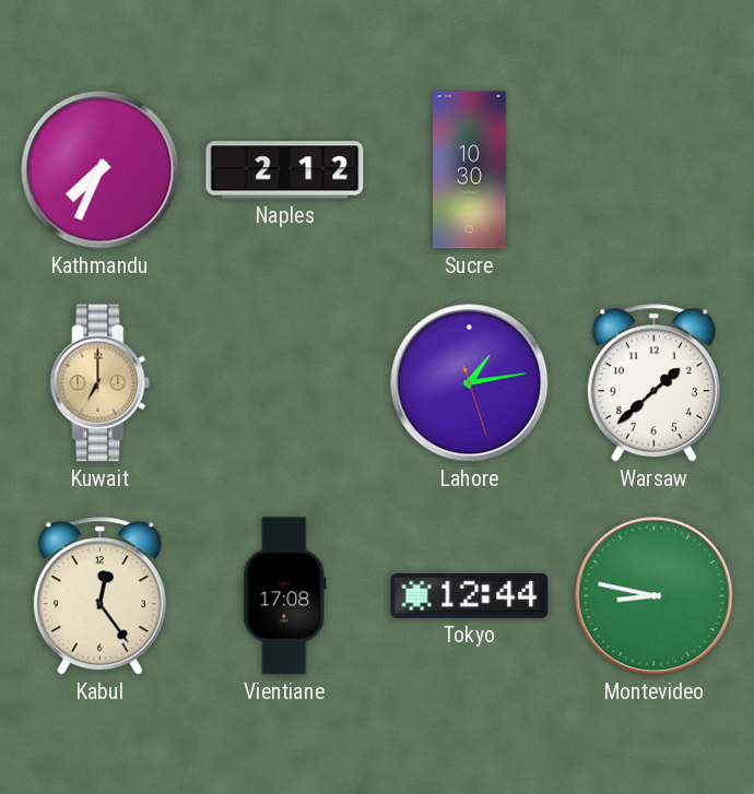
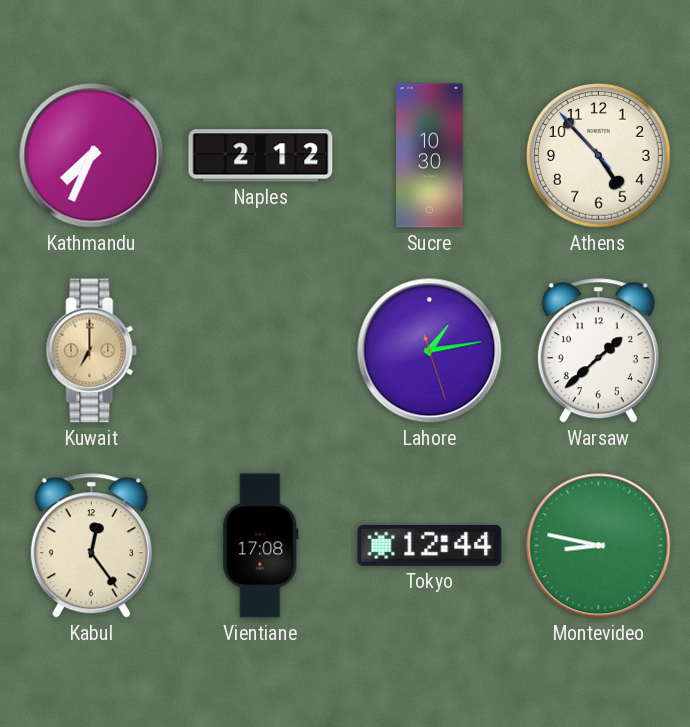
Athens: none -> 4:52
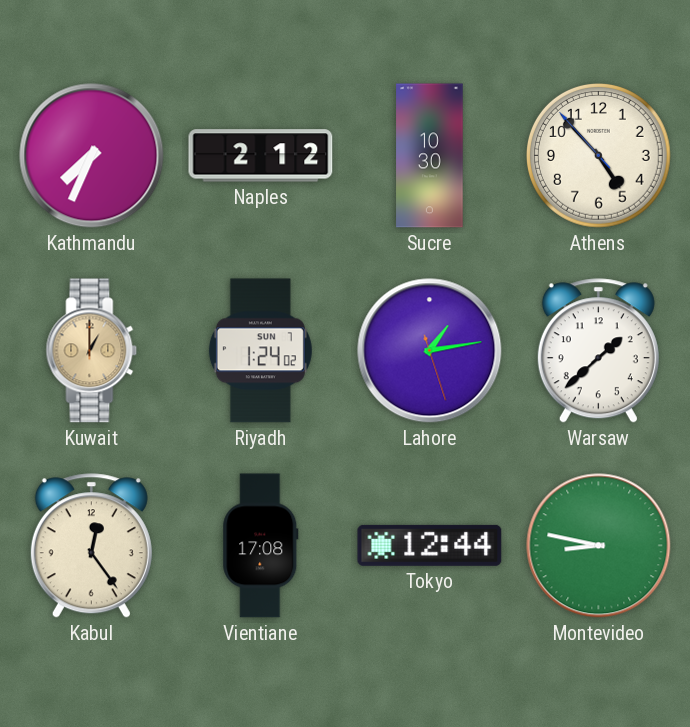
Kuwait: 7:00 -> 1:00
Riyadh: none -> 1:24
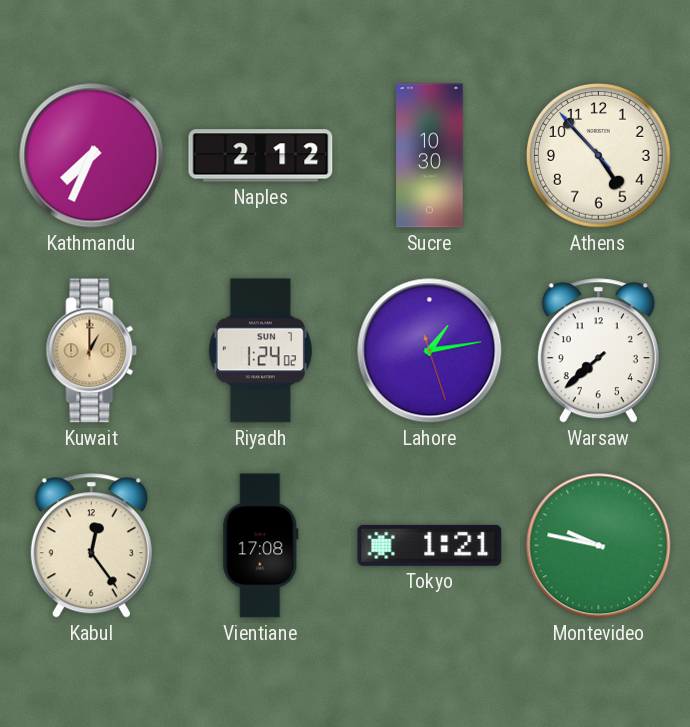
Warsaw: 1:38 -> 7:38
Tokyo: 12:44 -> 1:21
Montevideo: 8:47 -> 9:47
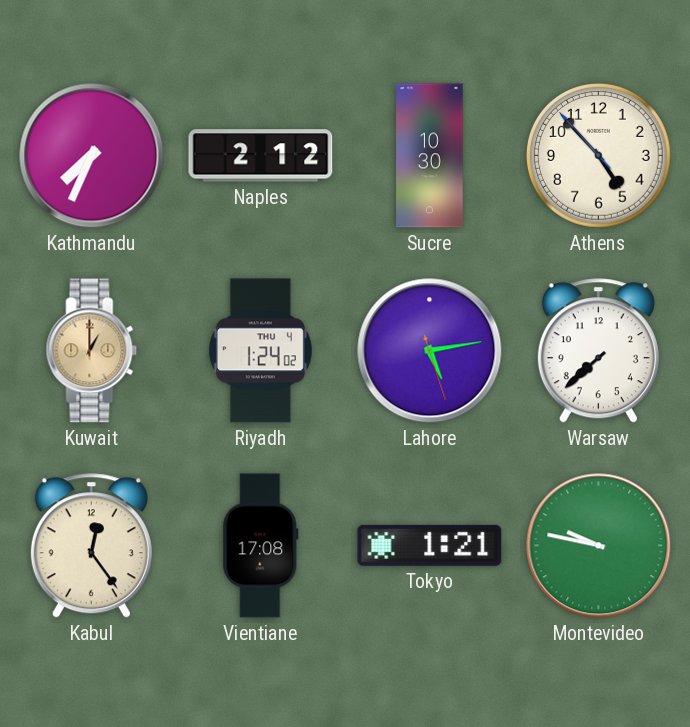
Riyadh date: SUN 7 -> THU 4
Lahore: 1:13 -> 5:13
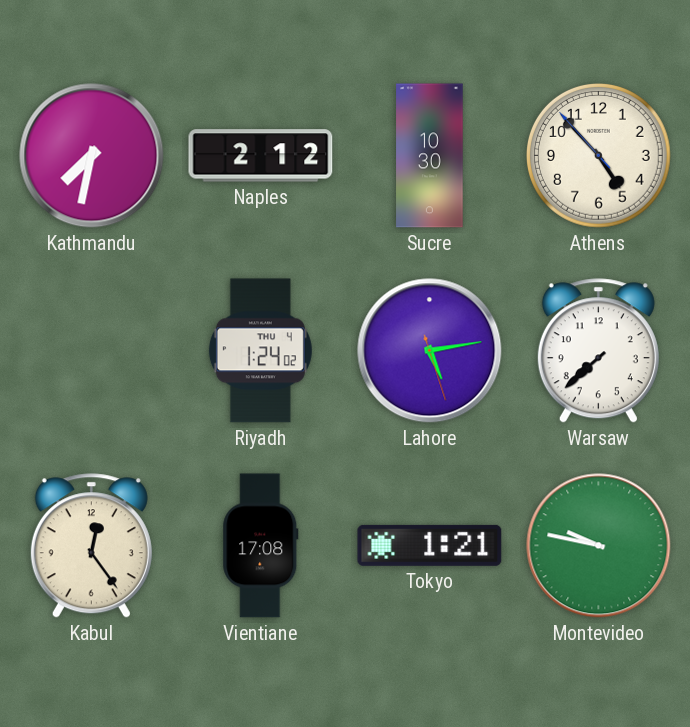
Kathmandu: 7:34 -> 7:32
Kuwait: 1:00 -> none
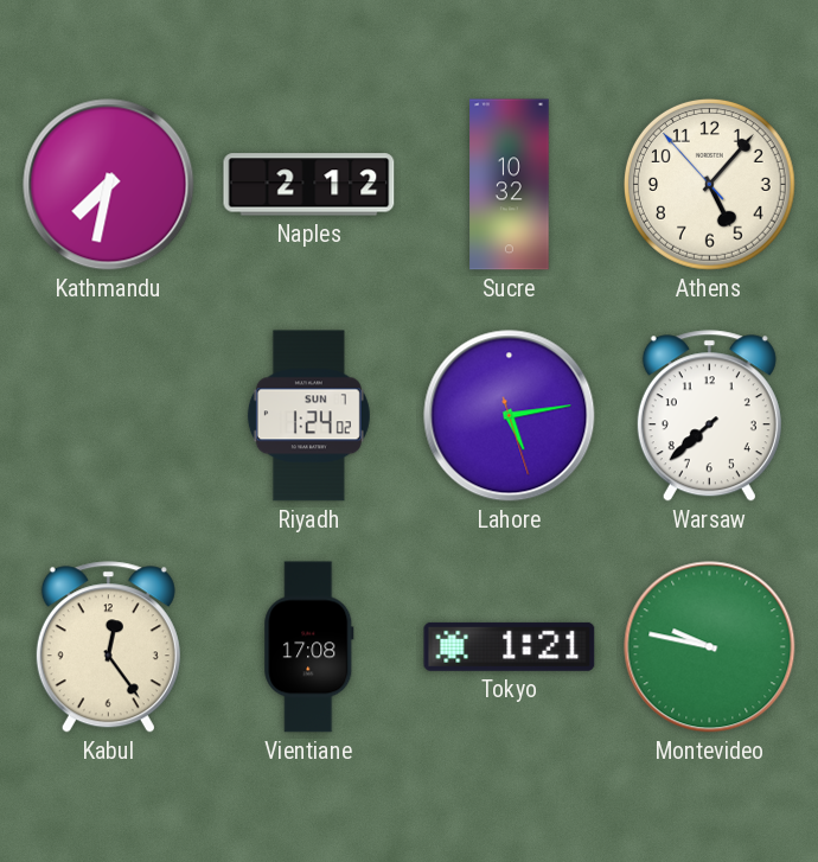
Sucre: 10:30 -> 10:32
Athens: 4:52 -> 5:06
Riyadh date: THU 4 -> SUN 7
